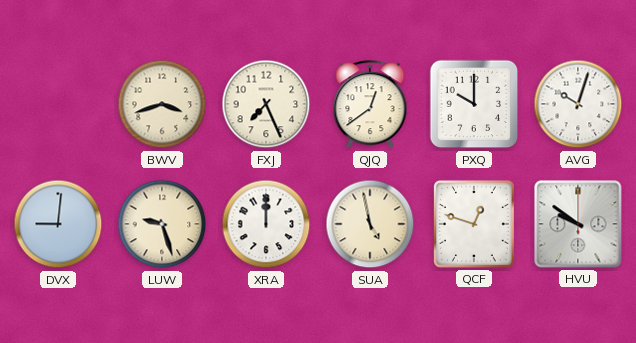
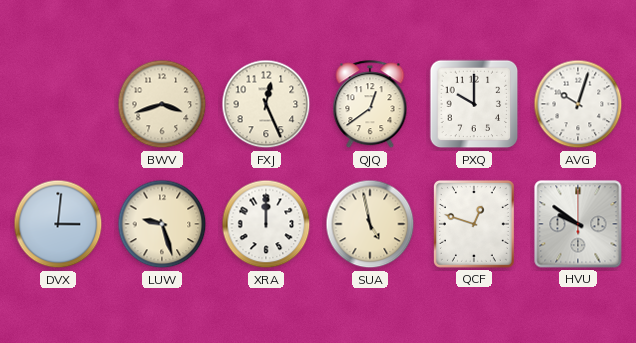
FXJ: 7:26 -> 12:26
DVX: 9:01 -> 3:01
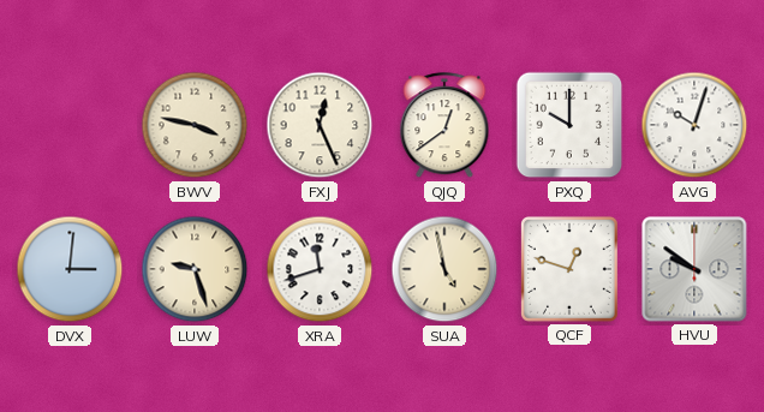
BWV: 3:42 -> 3:47
XRA: 12:00 -> 11:42
